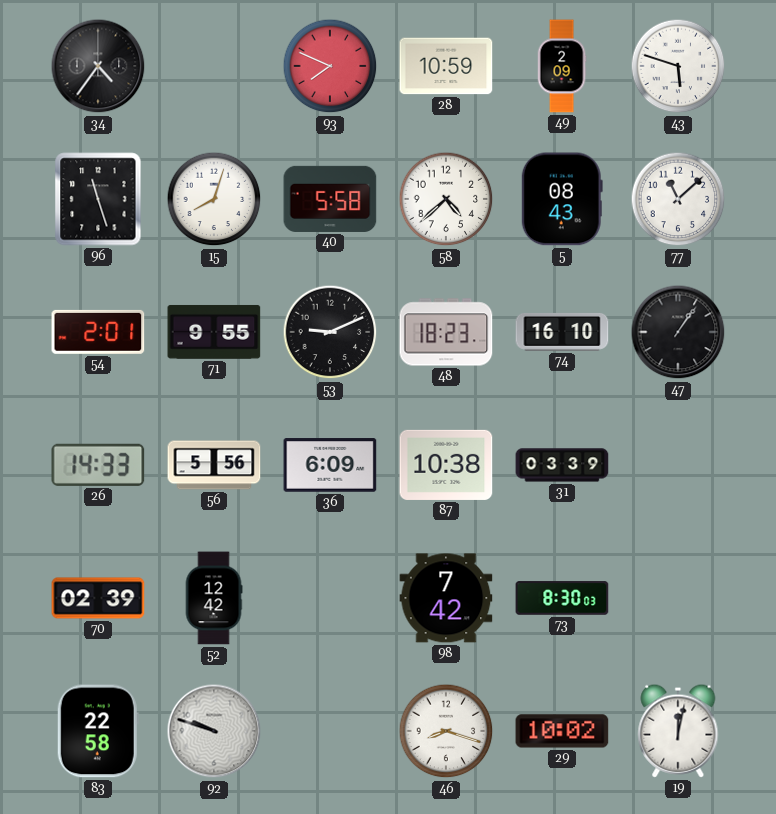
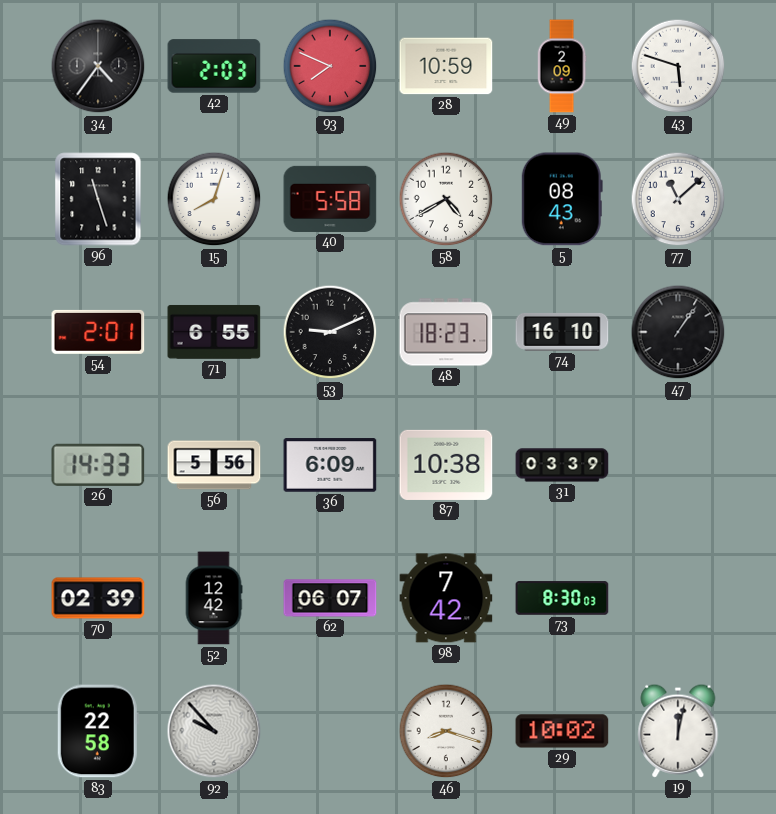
42: none -> 2:03
58: 4:38 -> 4:40
71: 9:55 -> 6:55
62: none -> 06:07
92: 9:48 -> 9:53
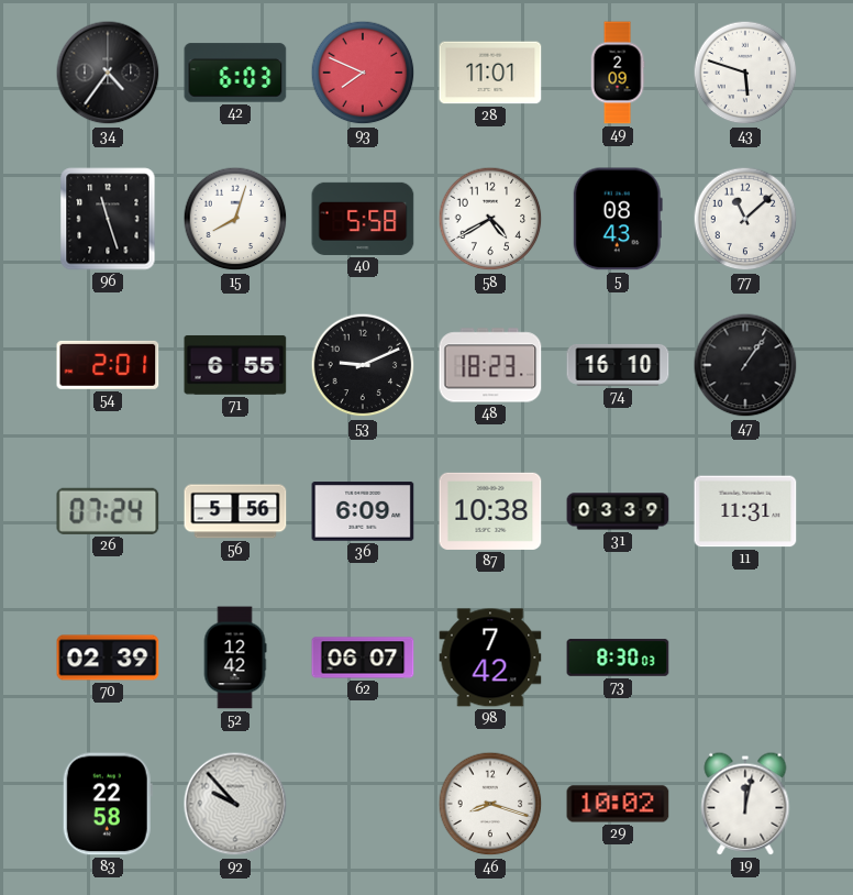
42: 2:03 -> 6:03
28: 10:59 -> 11:01
26: 14:33 -> 07:24
11: none -> 11:31
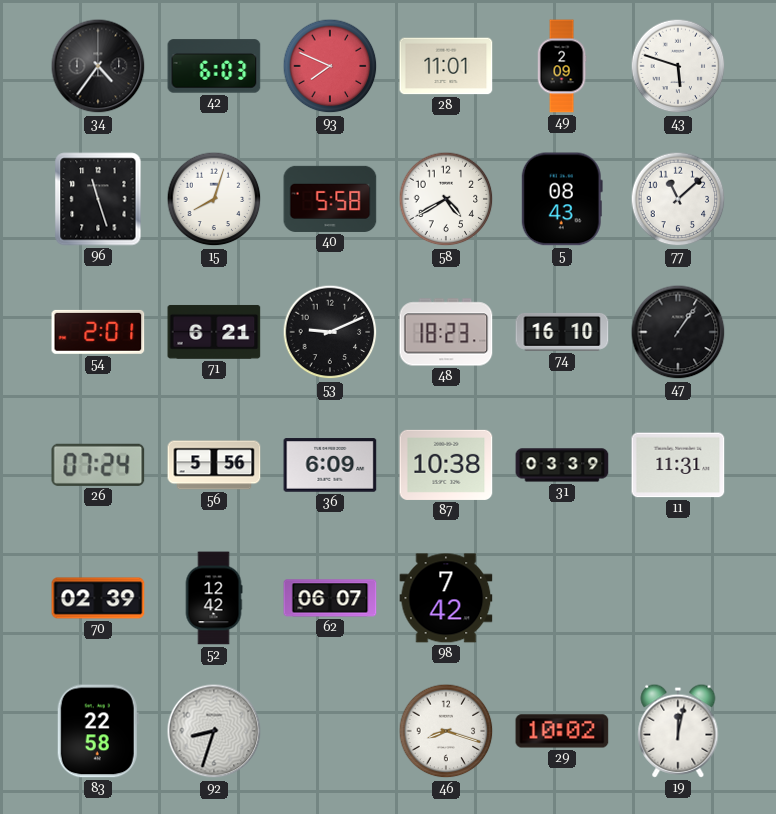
71: 6:55 -> 6:21
73: 8:30 -> none
92: 9:53 -> 8:33
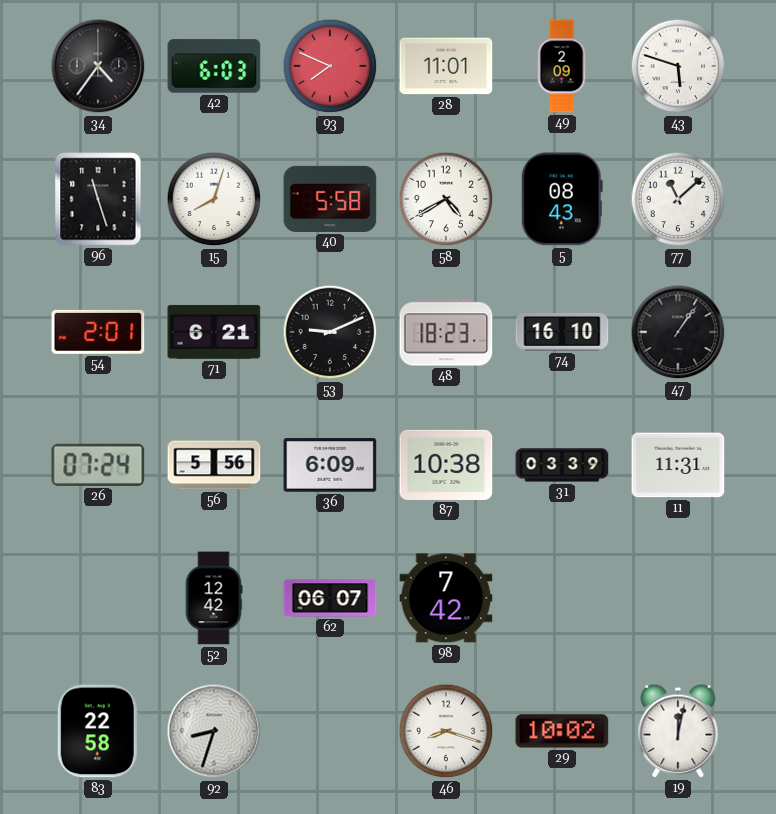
70: 02:39 -> none
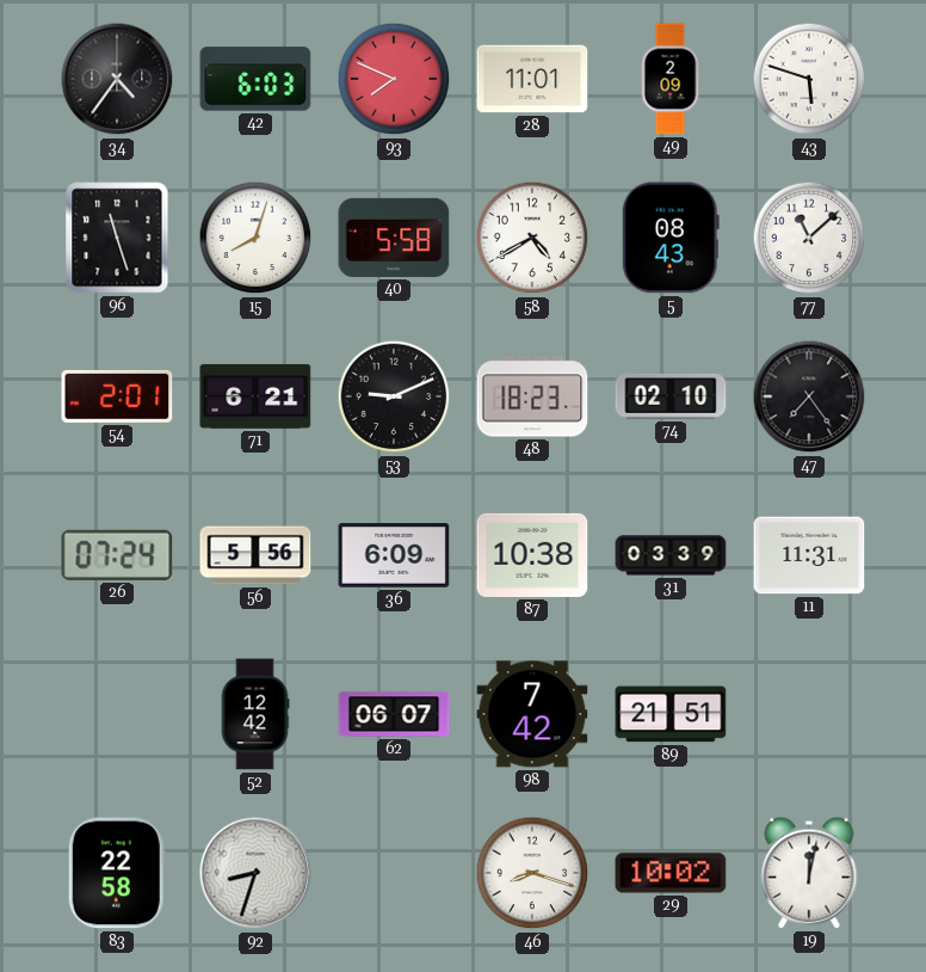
74: 16:10 -> 02:10
47: 1:06 -> 7:24
89: none -> 21:51
